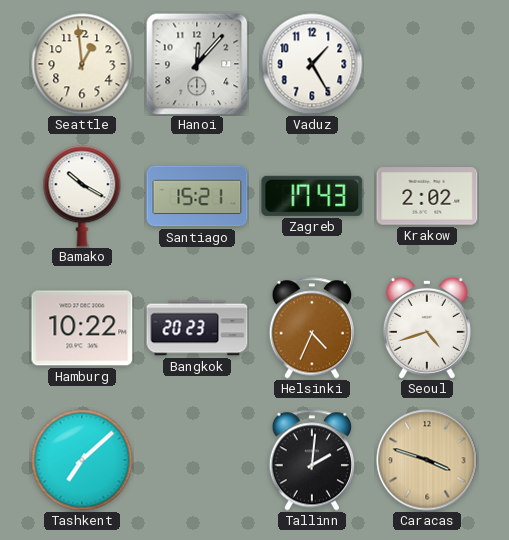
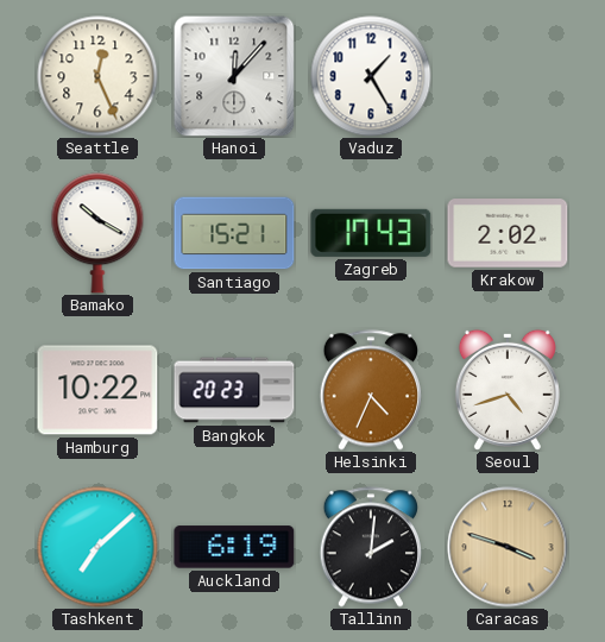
Seattle: 12:59 -> 12:26
Auckland: none -> 6:19
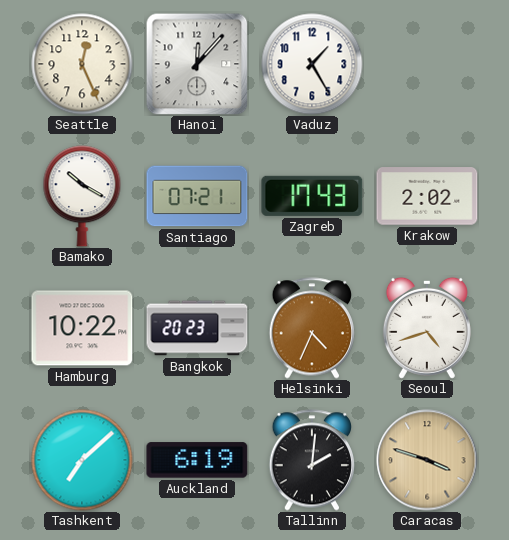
Santiago: 15:21 -> 07:21
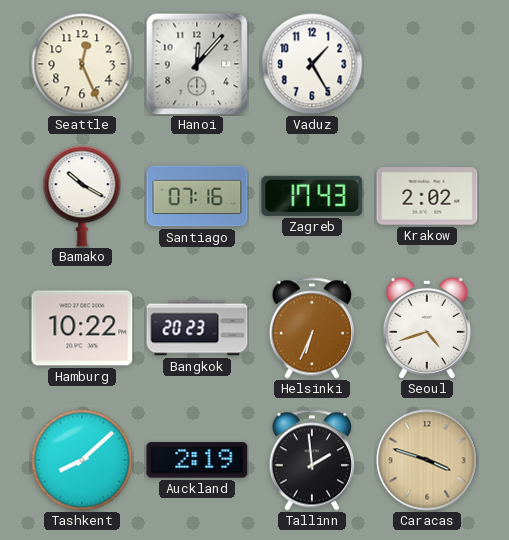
Santiago: 07:21 -> 07:16
Helsinki: 4:34 -> 6:34
Tashkent: 7:08 -> 8:08
Auckland: 6:19 -> 2:19
Tallinn: 2:01 -> 1:59
